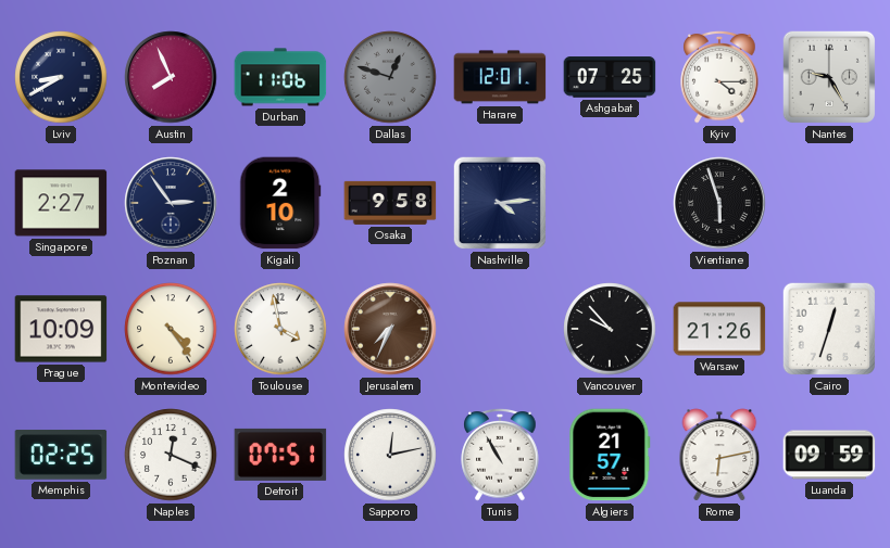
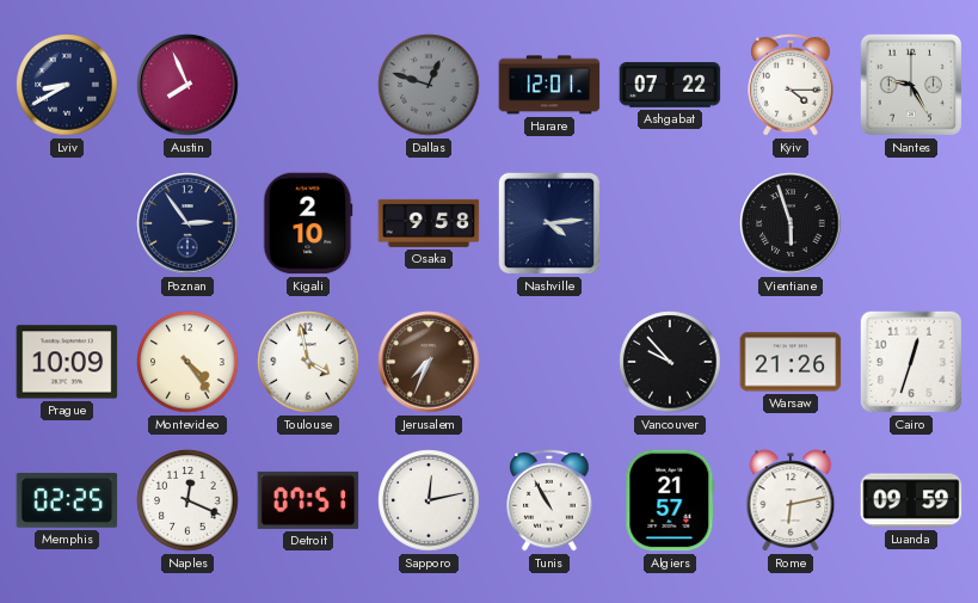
Durban: 11:06 -> none
Ashgabat: 07:25 -> 07:22
Singapore: 2:27 -> none
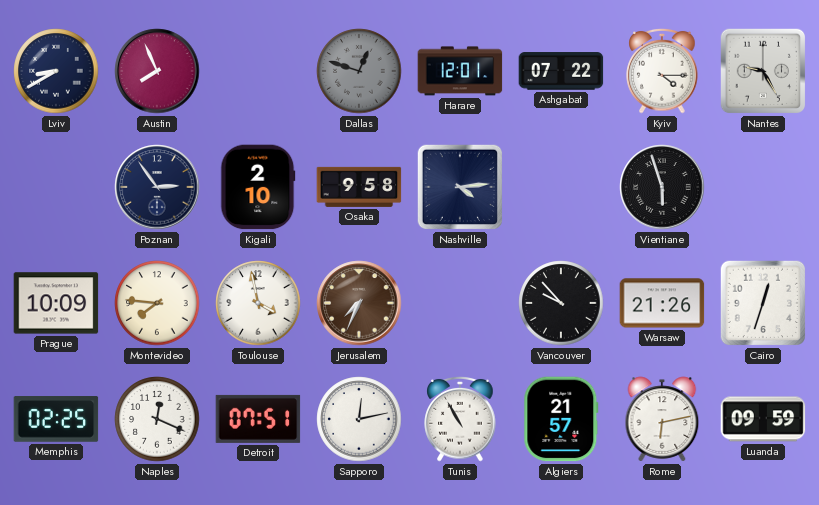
Montevideo: 4:24 -> 7:46
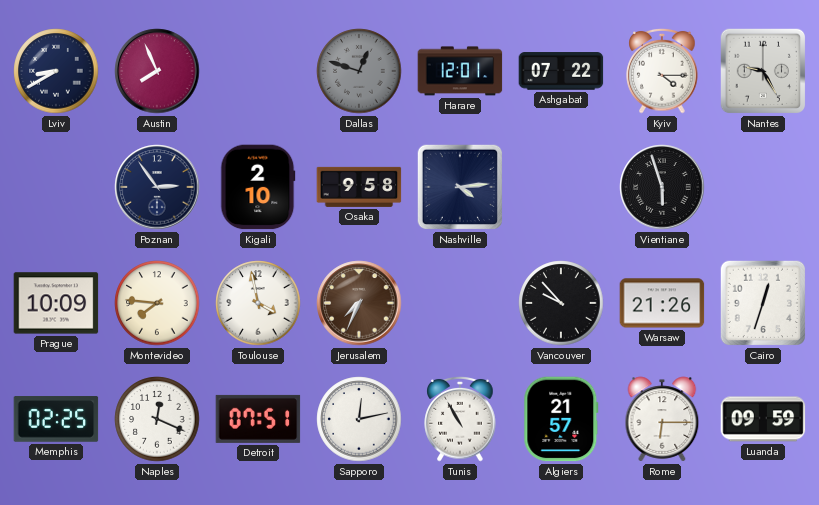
Rome: 6:13 -> 6:15
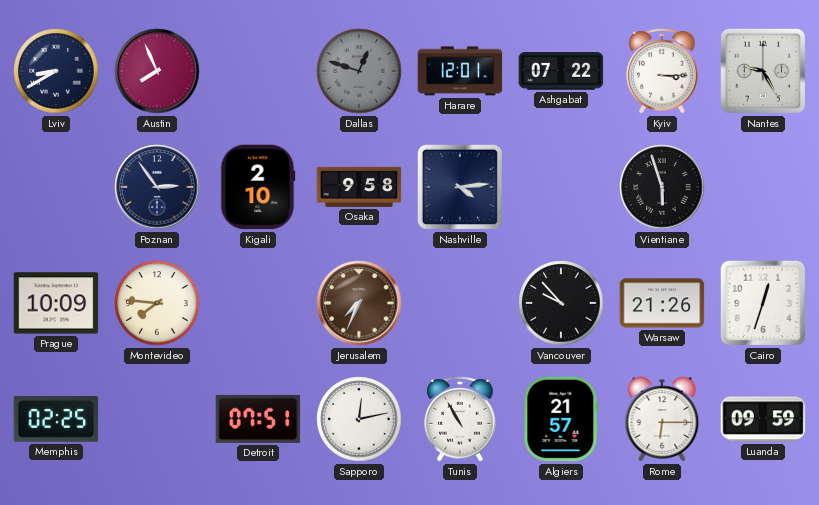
Kyiv: 4:15 -> 3:15
Toulouse: 3:58 -> none
Naples: 12:19 -> none
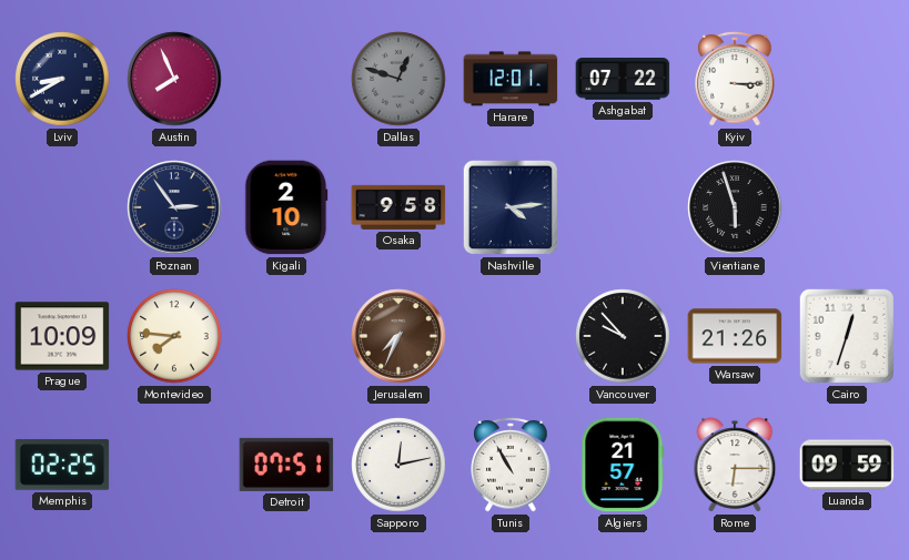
Nantes: 9:25 -> none
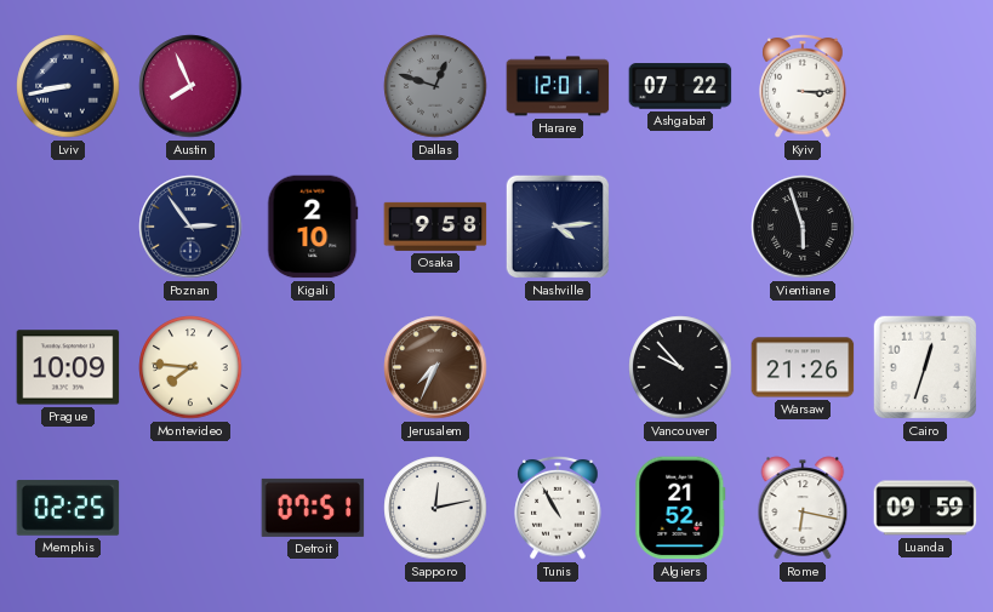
Lviv: 8:40 -> 8:43
Algiers: 21:57 -> 21:52
Rome: 6:15 -> 6:17
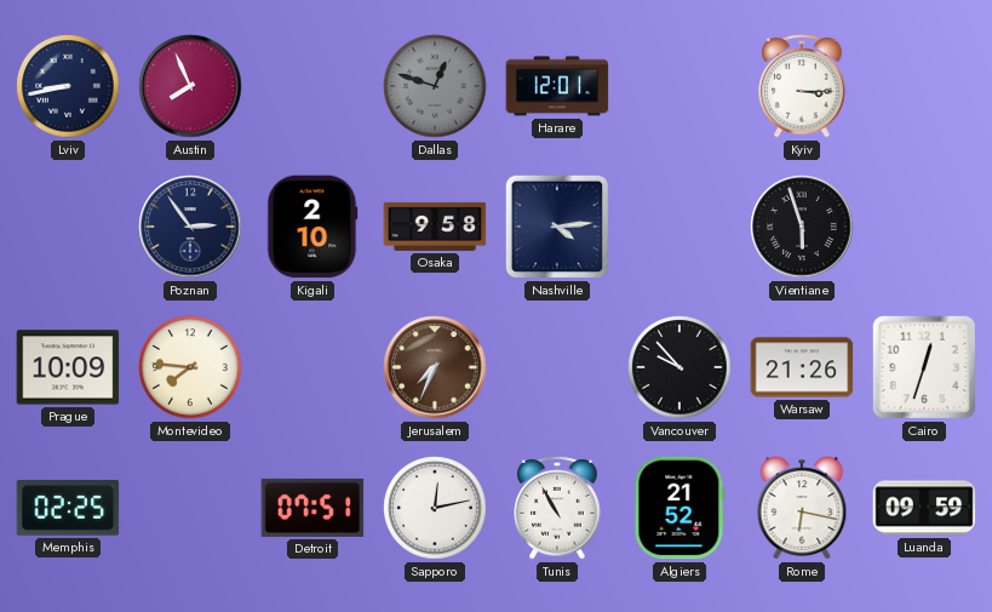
Ashgabat: 07:22 -> none
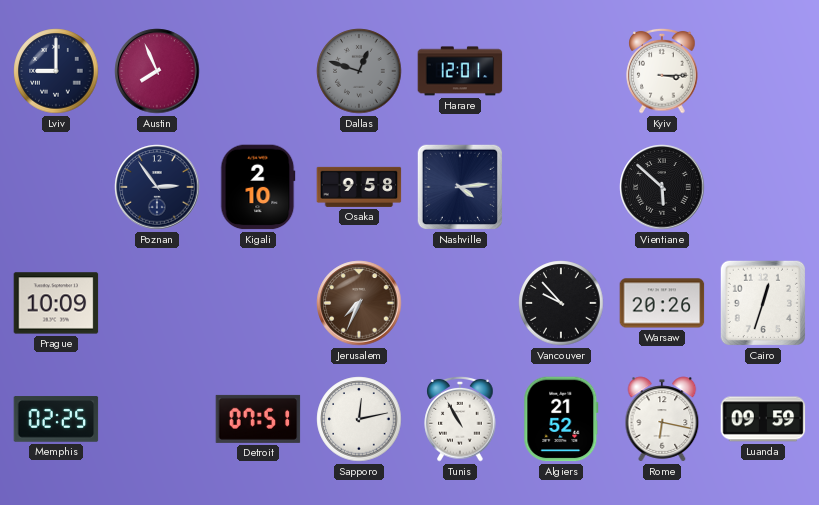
Lviv: 8:43 -> 9:00
Vientiane: 5:57 -> 5:52
Montevideo: 7:46 -> none
Warsaw: 21:26 -> 20:26
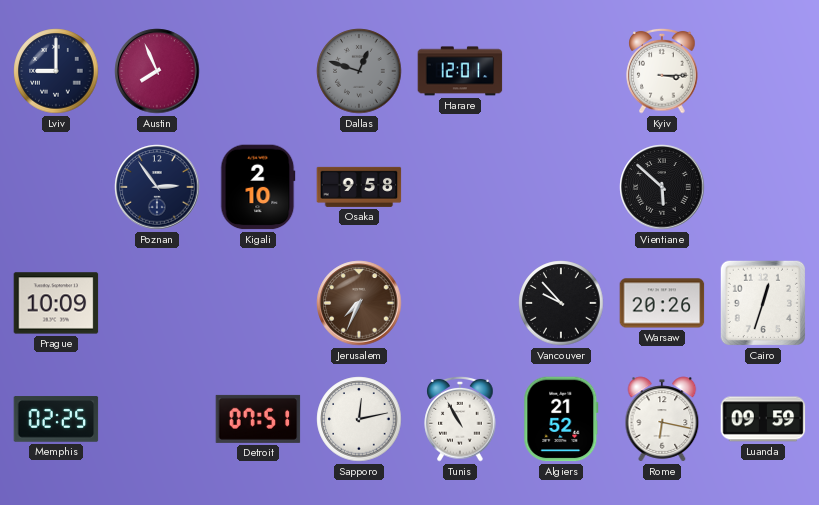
Nashville: 4:14 -> none
